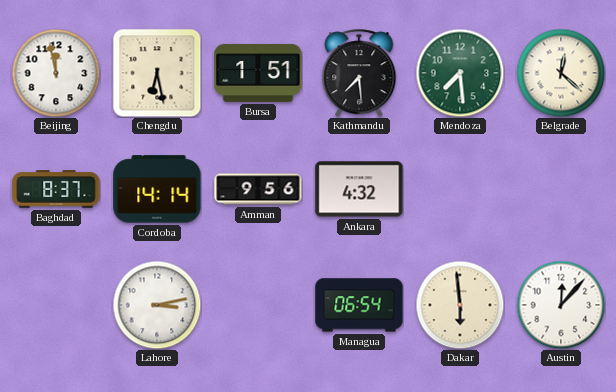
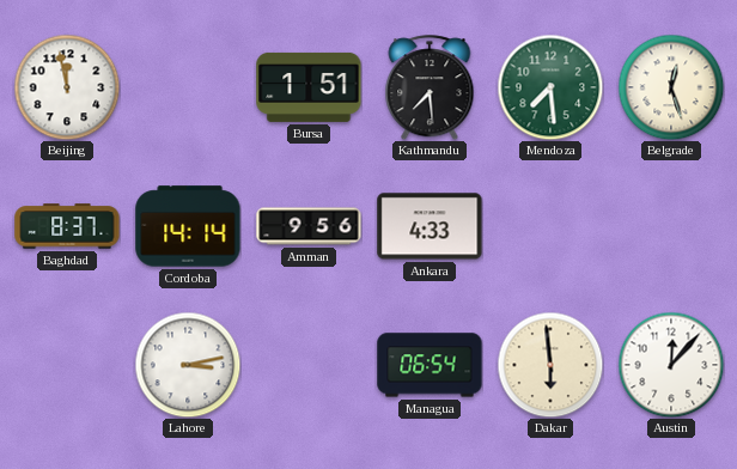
Chengdu: 6:28 -> none
Belgrade: 12:22 -> 12:27
Ankara: 4:32 -> 4:33
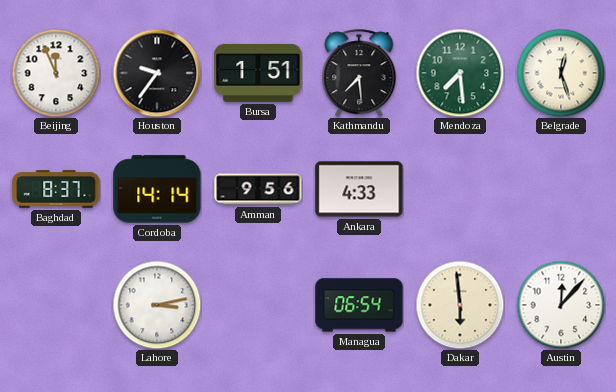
Beijing: 11:58 -> 11:56
Houston: none -> 9:36
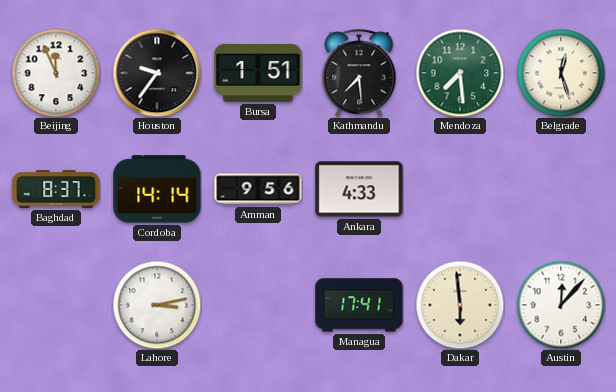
Managua: 06:54 -> 17:41
